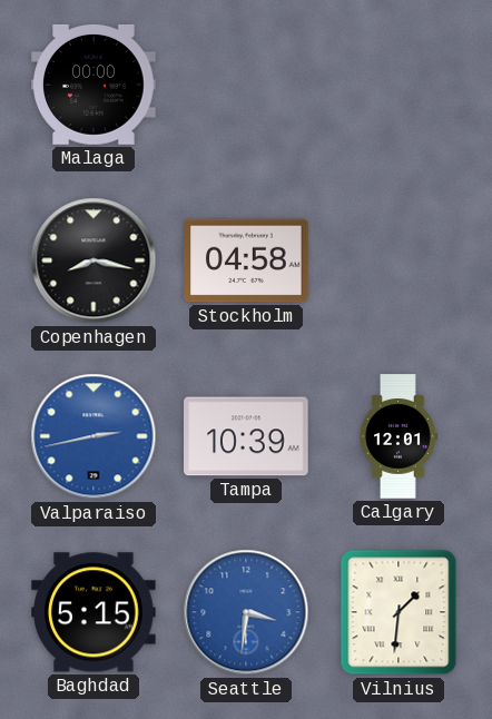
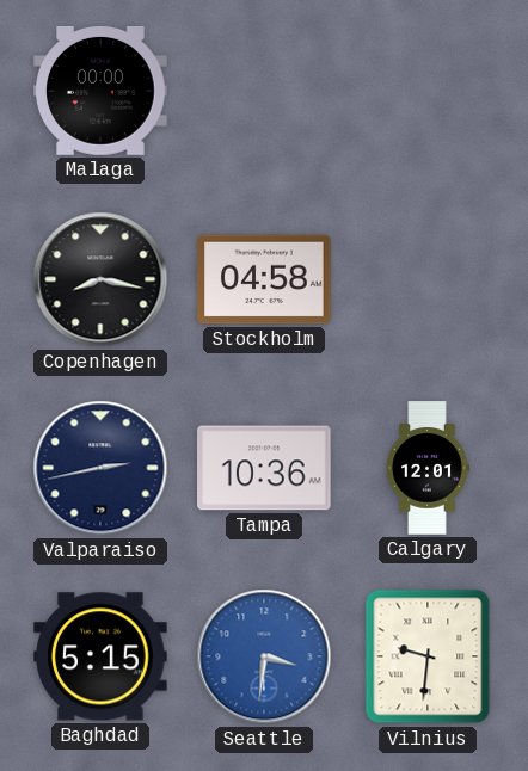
Valparaiso dial: blue -> navy
Tampa: 10:39 -> 10:36
Vilnius: 1:31 -> 9:31
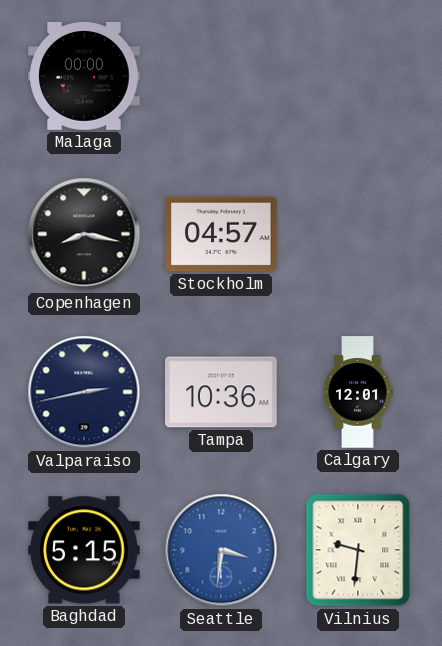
Stockholm: 04:58 -> 04:57
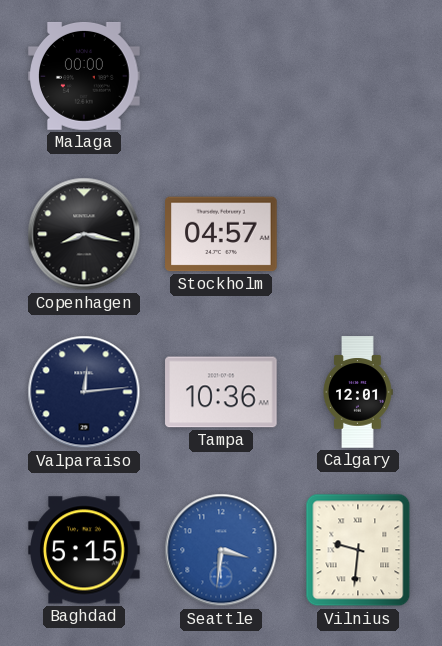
Valparaiso: 2:43 -> 12:14
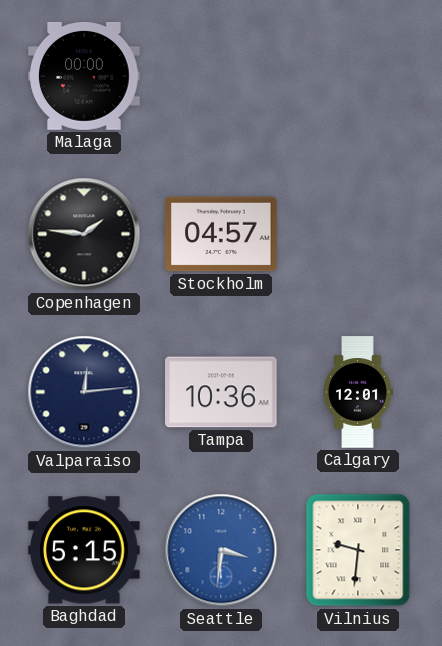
Copenhagen: 8:17 -> 1:46
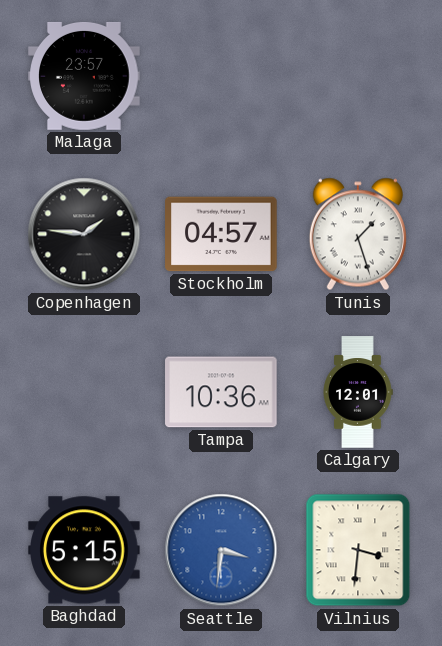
Malaga: 00:00 -> 23:57
Tunis: none -> 1:27
Valparaiso: 12:14 -> none
Vilnius: 9:31 -> 3:31
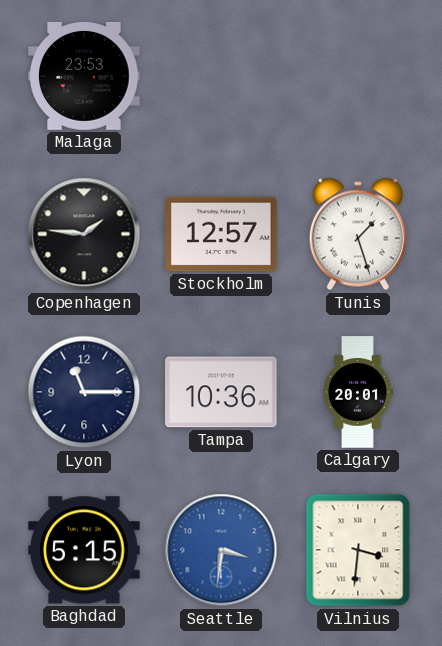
Malaga: 23:57 -> 23:53
Stockholm: 04:57 -> 12:57
Lyon: none -> 11:15
Calgary: 12:01 -> 20:01
